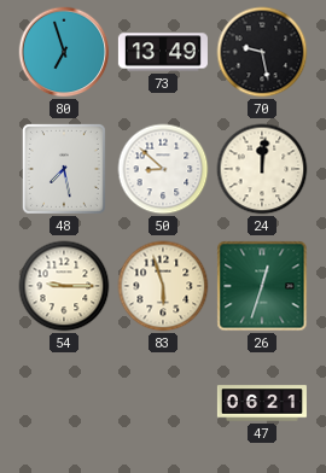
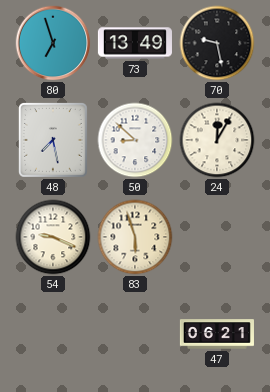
24: 12:01 -> 12:05
54: 9:15 -> 9:19
26: 12:33 -> none
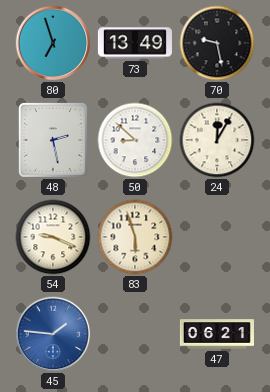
48: 7:28 -> 2:28
45: none -> 1:46
